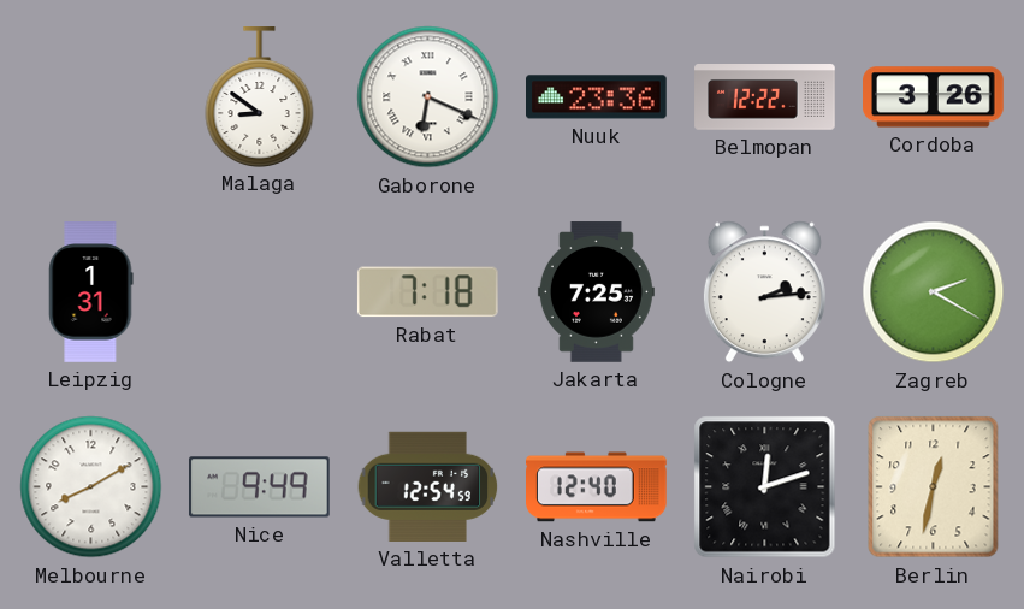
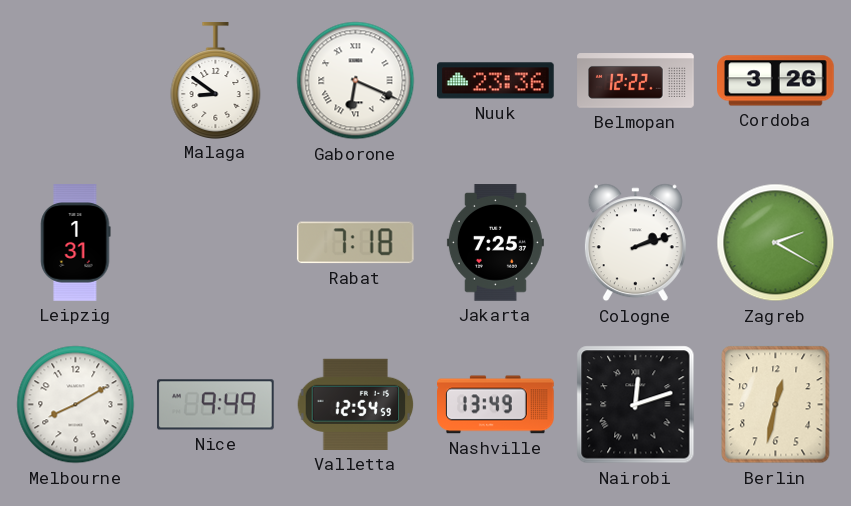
Cologne: 2:14 -> 2:12
Nashville: 12:40 -> 13:49
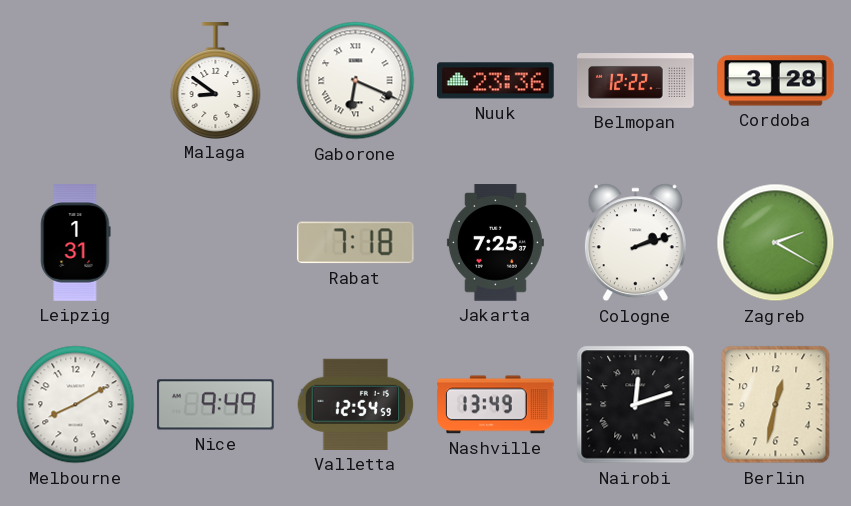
Cordoba: 3:26 -> 3:28
